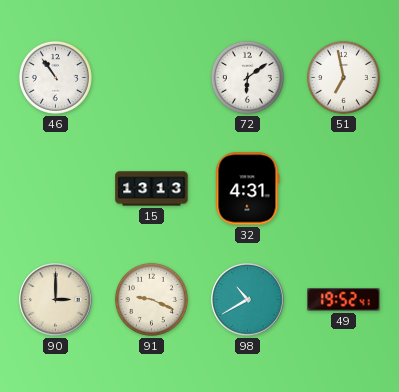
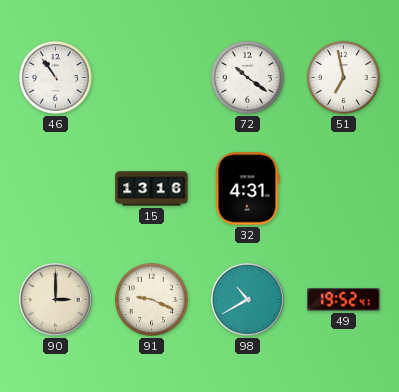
72: 6:09 -> 10:21
15: 13:13 -> 13:16
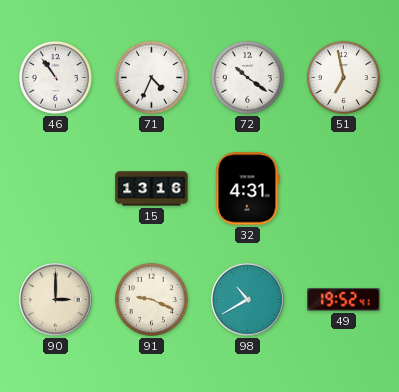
71: none -> 4:34
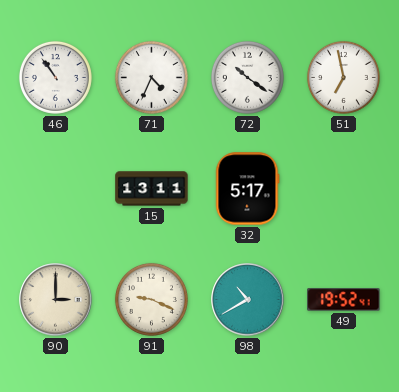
15: 13:16 -> 13:11
32: 4:31 -> 5:17
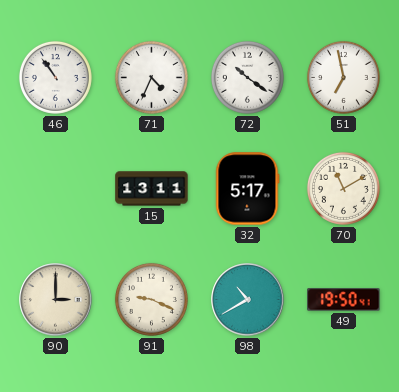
70: none -> 11:10
49: 19:52 -> 19:50
